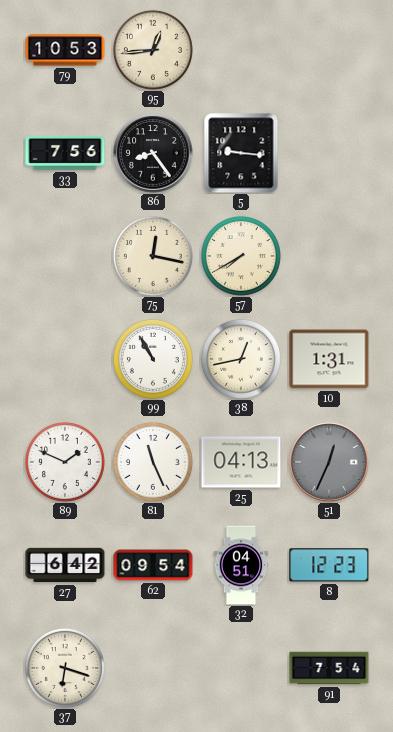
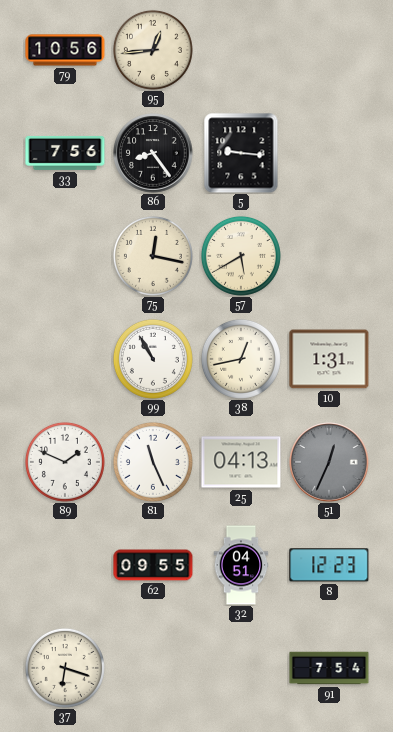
79: 10:53 -> 10:56
57: 7:40 -> 5:40
27: 6:42 -> none
62: 09:54 -> 09:55
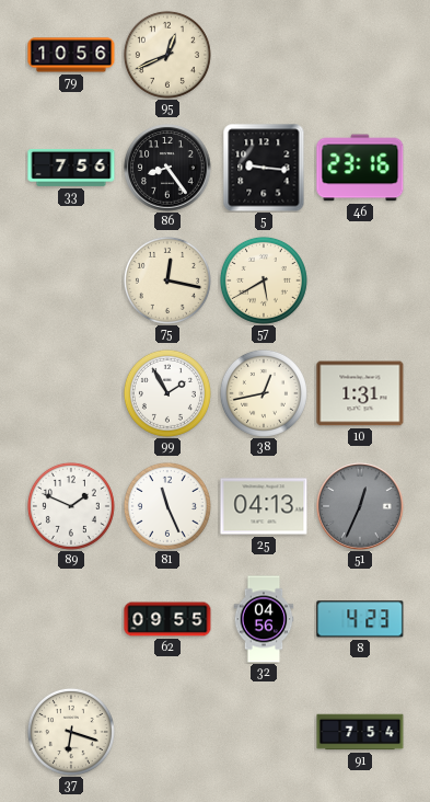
95: 12:44 -> 12:41
46: none -> 23:16
99: 10:55 -> 1:55
32: 04:51 -> 04:56
8: 12:23 -> 4:23
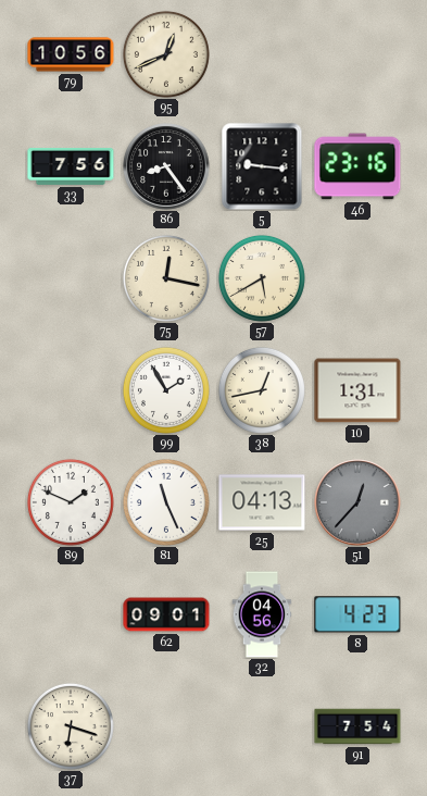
51: 12:34 -> 12:37
62: 09:55 -> 09:01
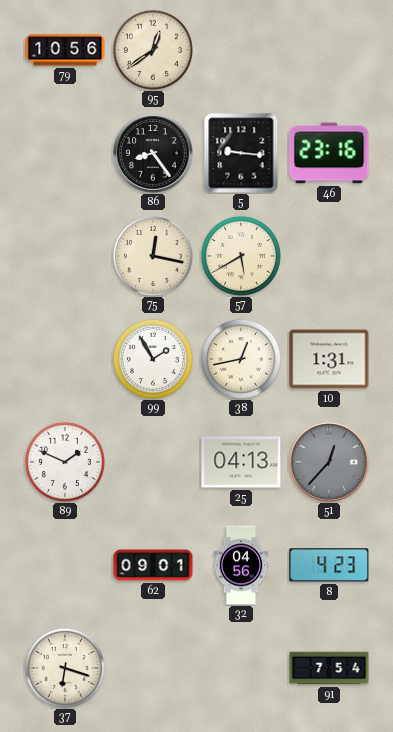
95: 12:41 -> 12:39
33: 7:56 -> none
81: 11:26 -> none
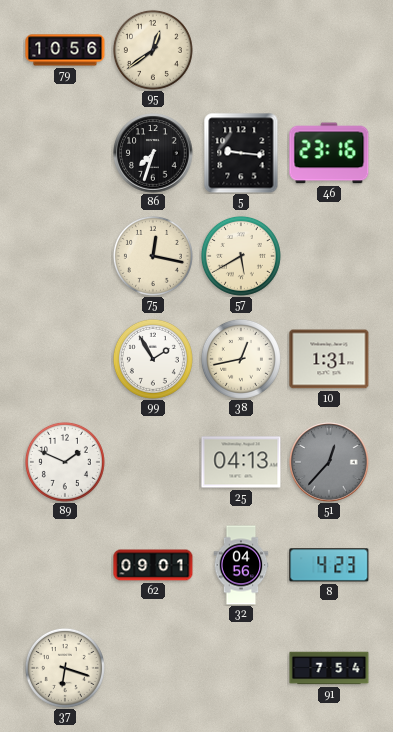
86: 8:24 -> 7:33
